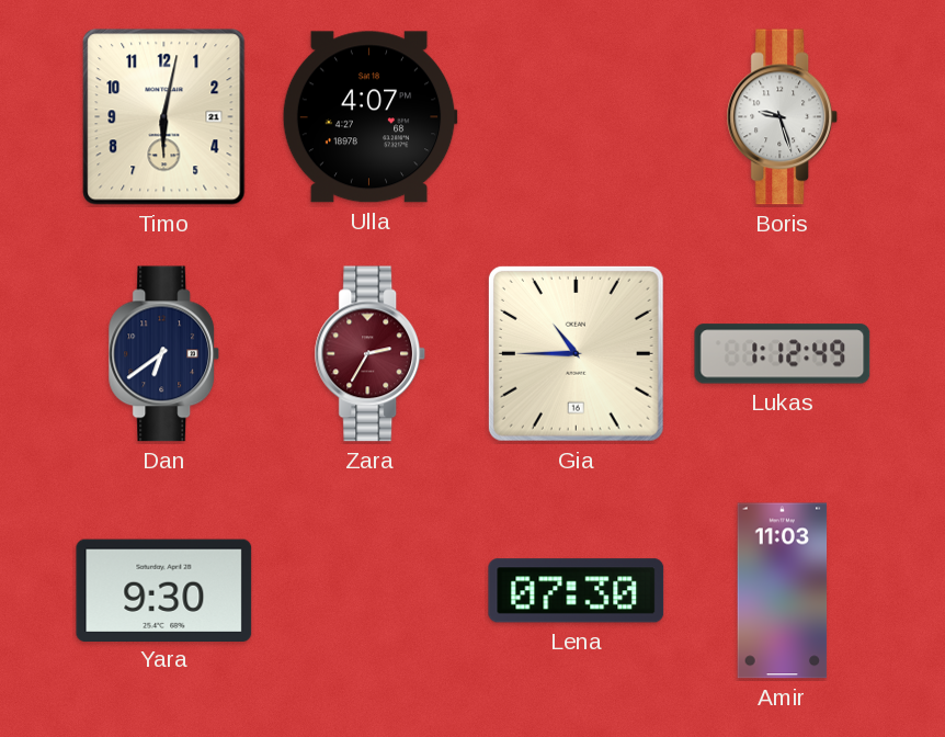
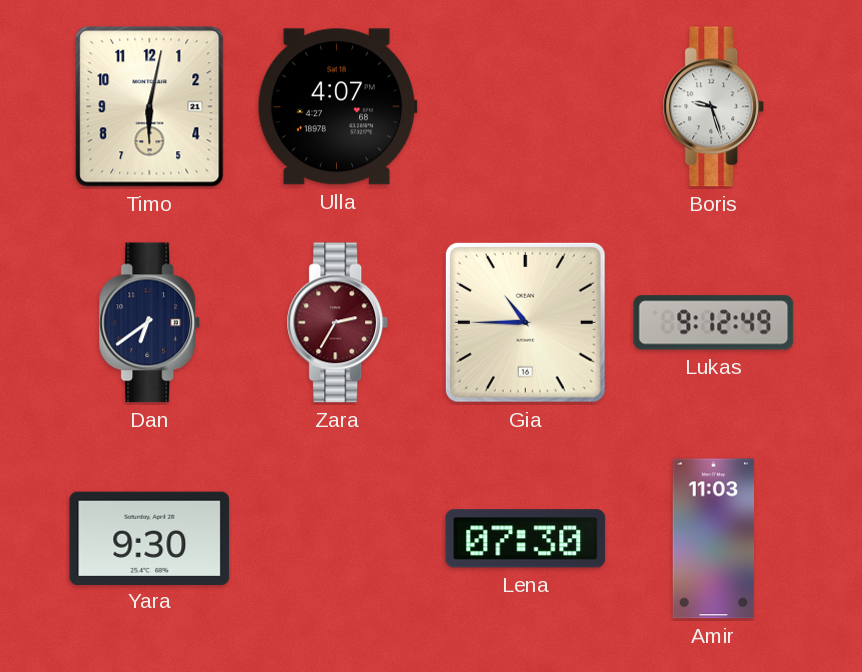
Lukas: 1:12 -> 9:12
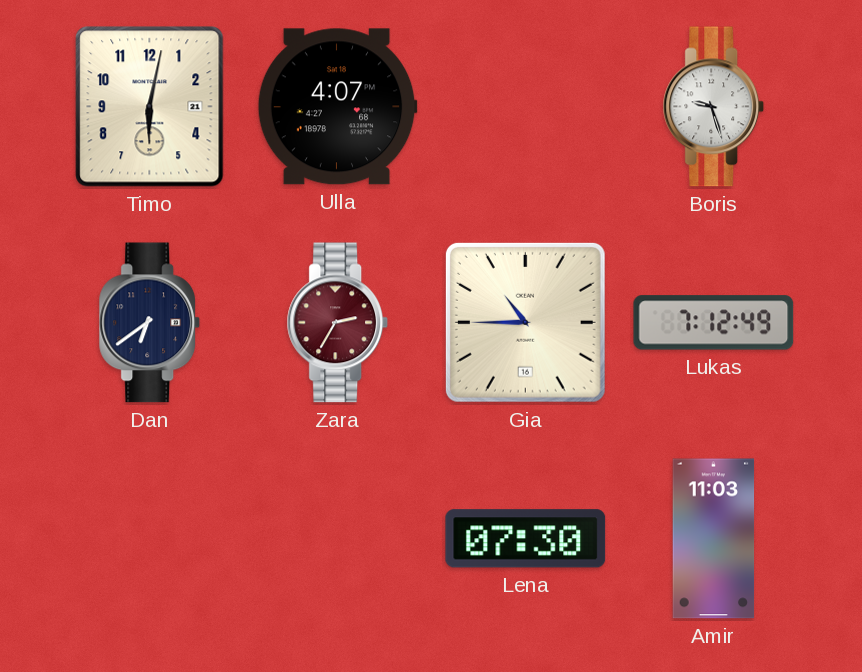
Lukas: 9:12 -> 7:12
Yara: 9:30 -> none
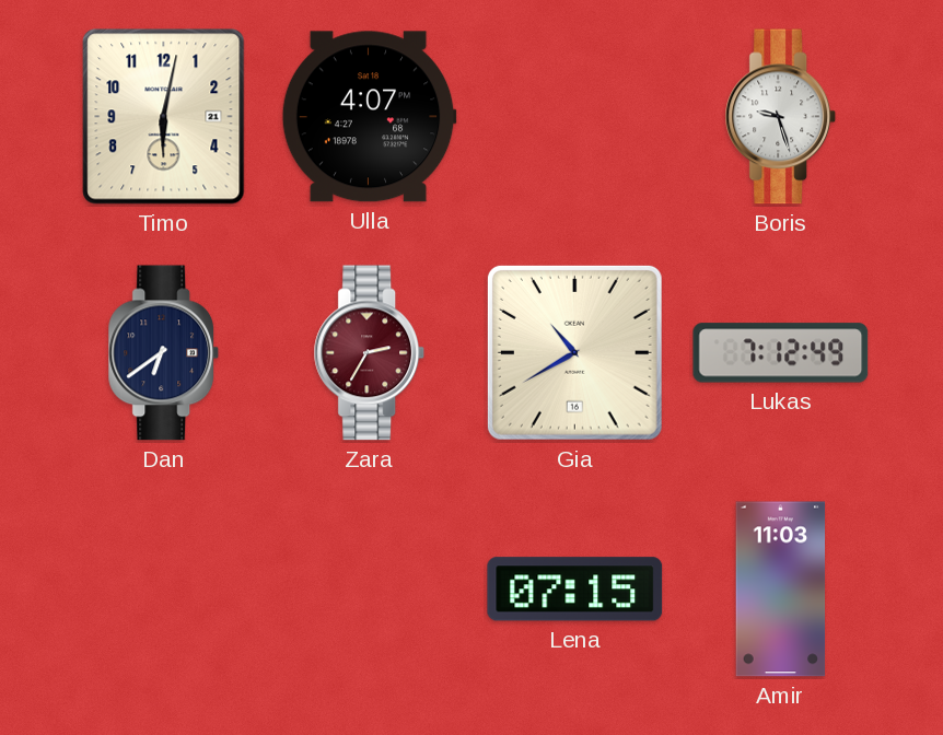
Gia: 10:45 -> 10:40
Lena: 07:30 -> 07:15
